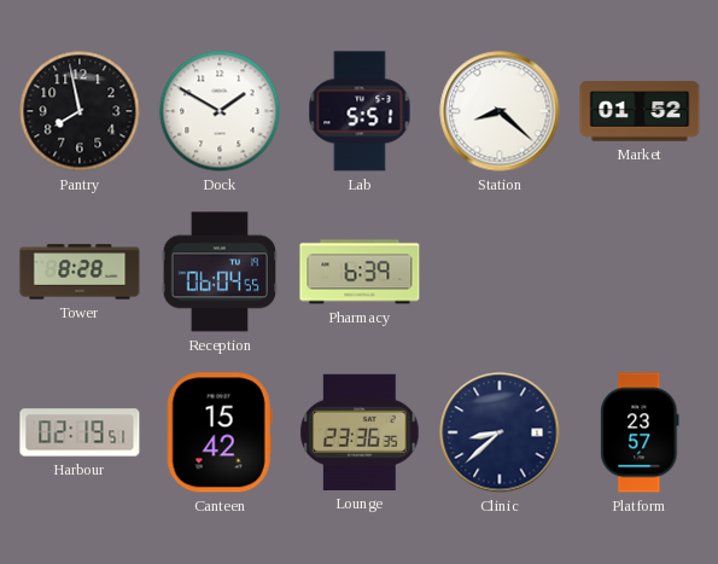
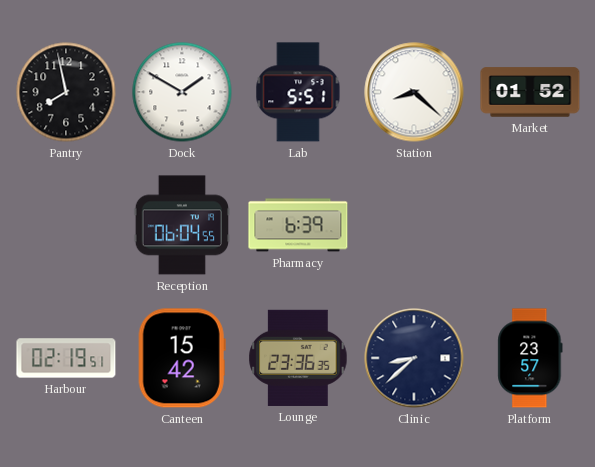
Tower: 8:28 -> none
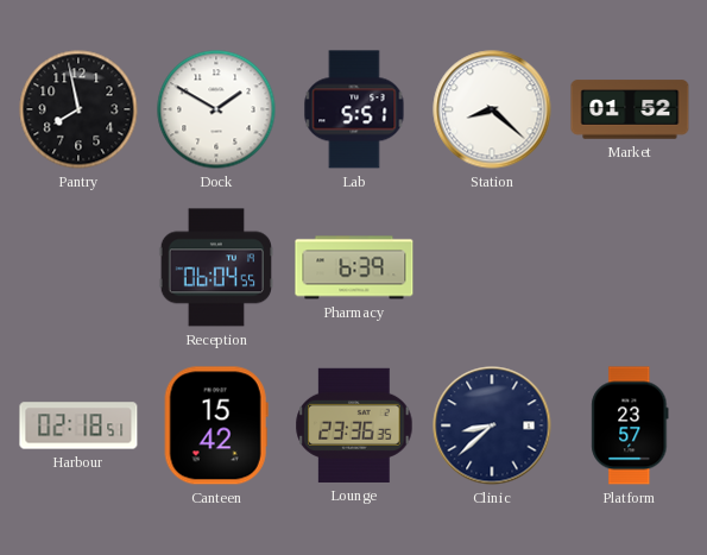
Harbour: 02:19 -> 02:18
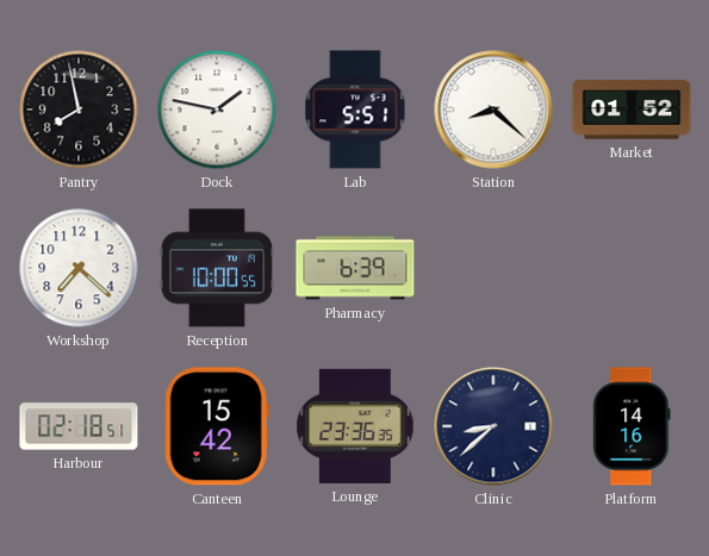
Dock: 1:50 -> 1:47
Workshop: none -> 7:22
Reception: 06:04 -> 10:00
Platform: 23:57 -> 14:16
